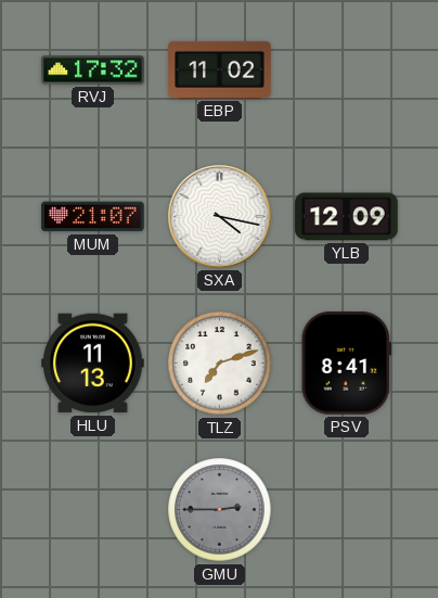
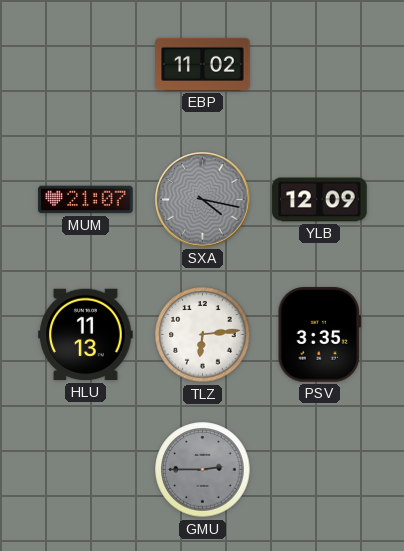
RVJ: 17:32 -> none
SXA dial: white -> grey
TLZ: 7:12 -> 6:14
PSV: 8:41 -> 3:35
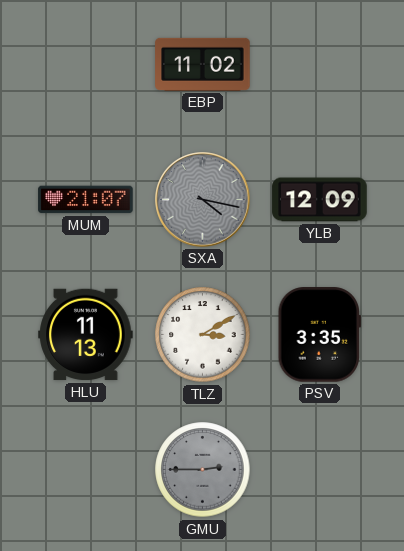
TLZ: 6:14 -> 3:10
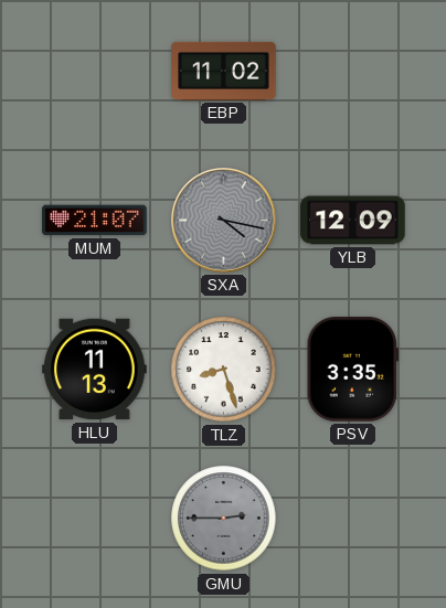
TLZ: 3:10 -> 8:27
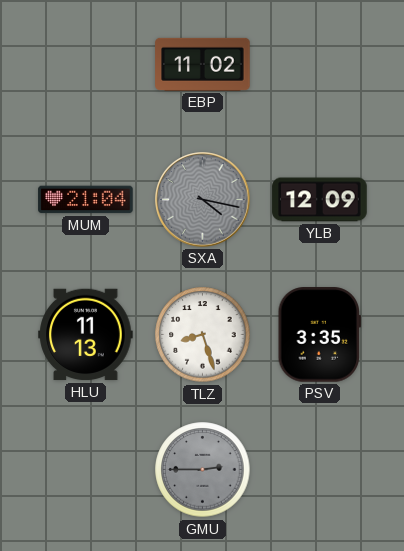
MUM: 21:07 -> 21:04
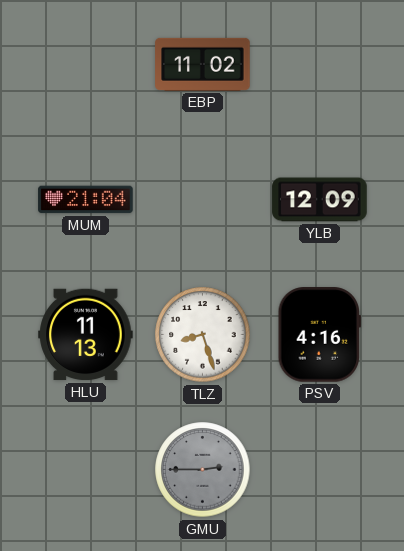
SXA: 4:17 -> none
PSV: 3:35 -> 4:16
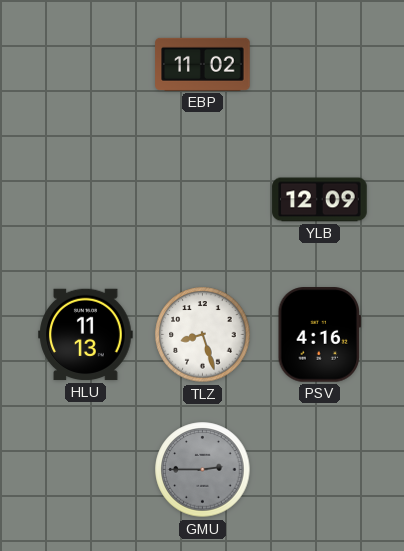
MUM: 21:04 -> none
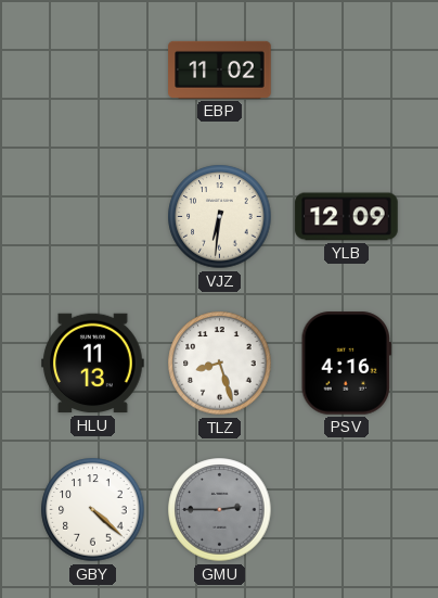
VJZ: none -> 6:31
GBY: none -> 4:22
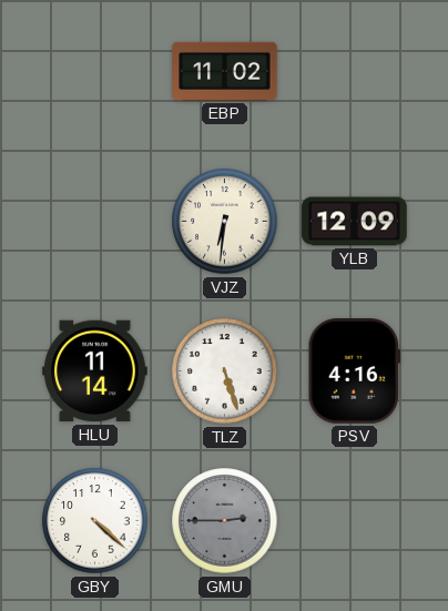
HLU: 11:13 -> 11:14
TLZ: 8:27 -> 5:27
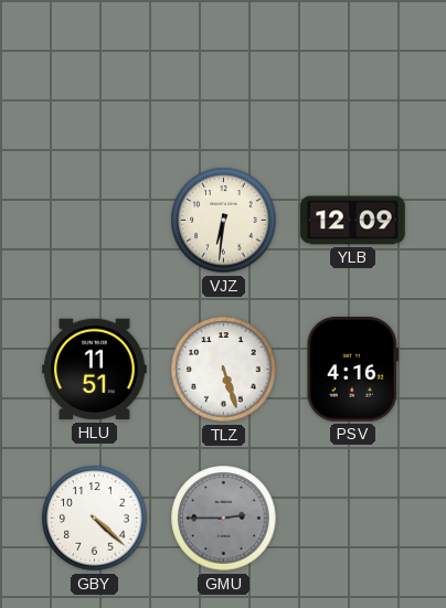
EBP: 11:02 -> none
HLU: 11:14 -> 11:51
